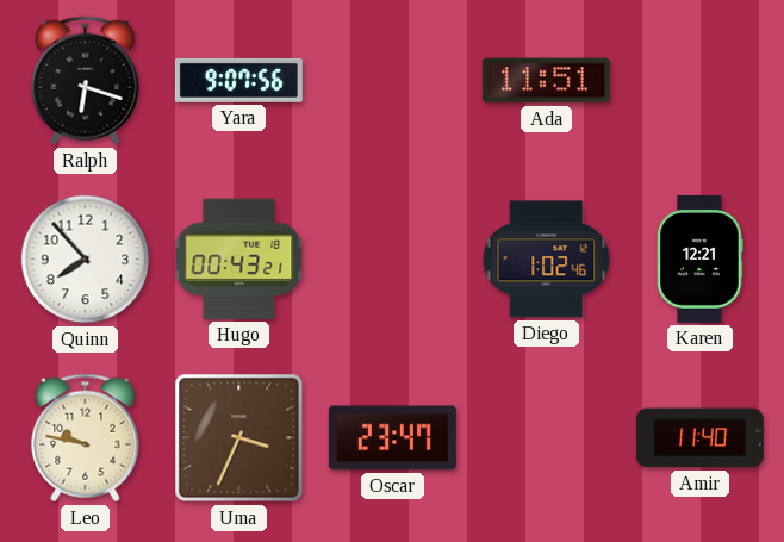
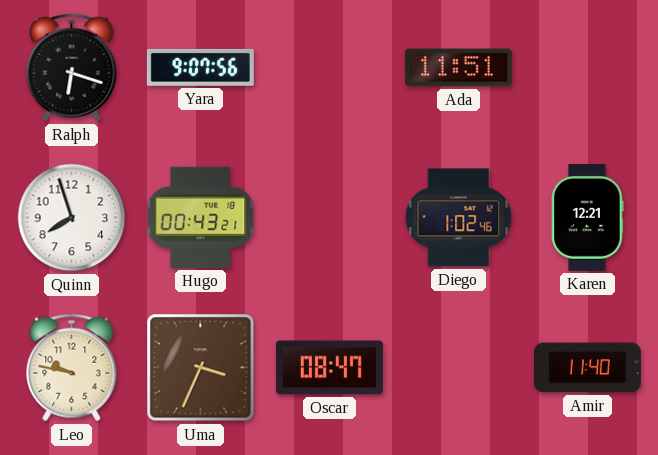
Quinn: 7:53 -> 7:57
Oscar: 23:47 -> 08:47
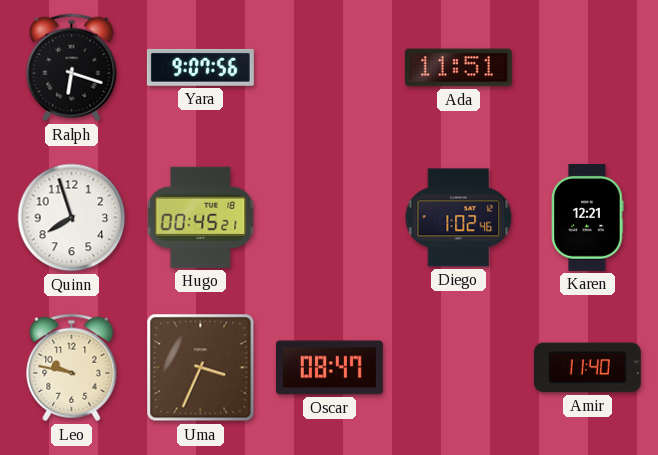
Hugo: 00:43 -> 00:45
